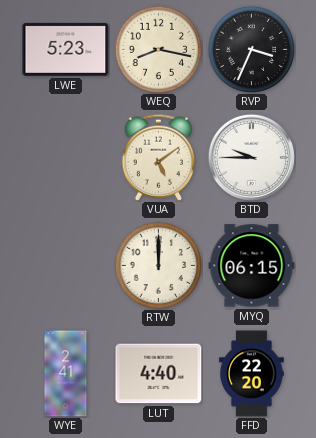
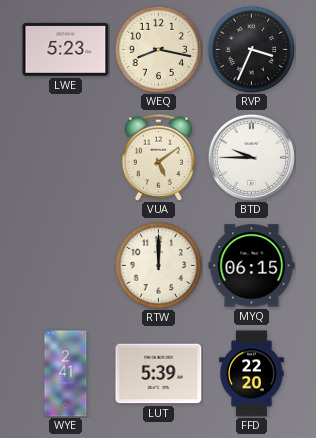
LUT: 4:40 -> 5:39
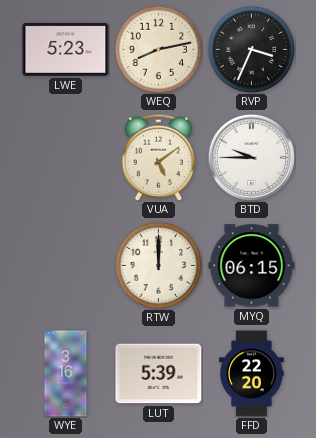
WEQ: 8:17 -> 8:13
WYE: 2:41 -> 3:16
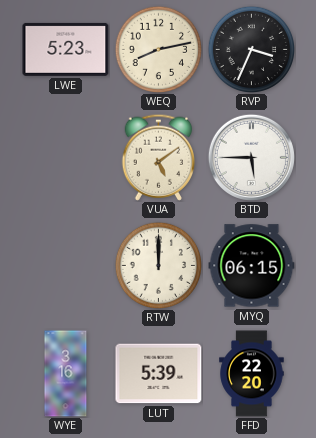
BTD: 9:45 -> 5:45
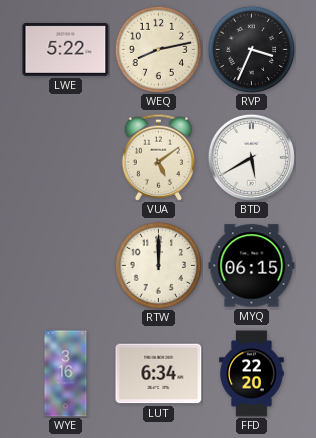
LWE: 5:23 -> 5:22
BTD: 5:45 -> 5:40
LUT: 5:39 -> 6:34
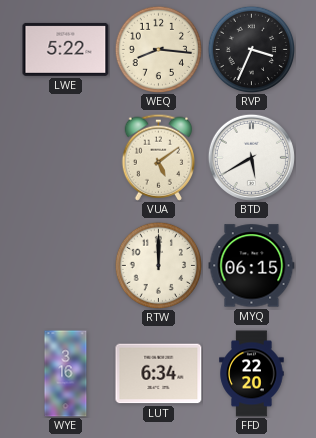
WEQ: 8:13 -> 8:16
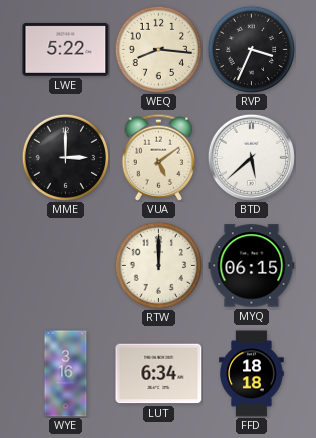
MME: none -> 3:00
BTD: 5:40 -> 5:38
FFD: 22:20 -> 18:18
